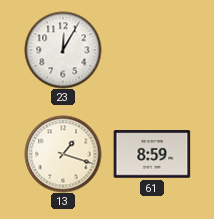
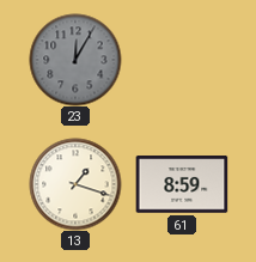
23 dial: white -> grey
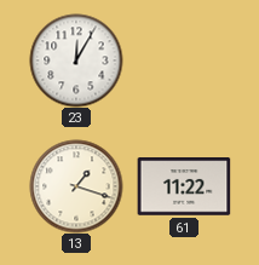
23 dial: grey -> white
61: 8:59 -> 11:22
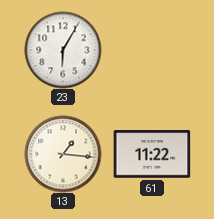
23: 12:05 -> 6:05
13: 1:18 -> 1:16
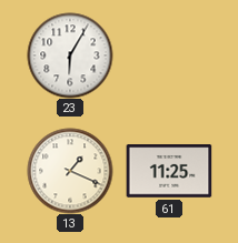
13: 1:16 -> 1:19
61: 11:22 -> 11:25
